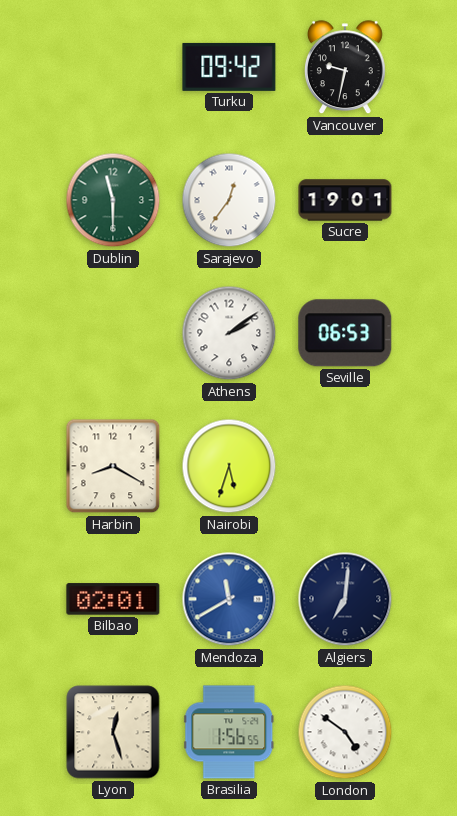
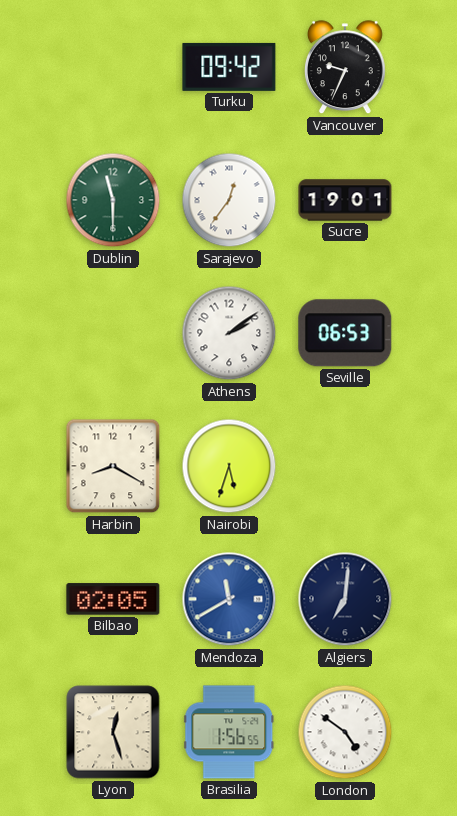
Vancouver: 9:32 -> 9:34
Bilbao: 02:01 -> 02:05
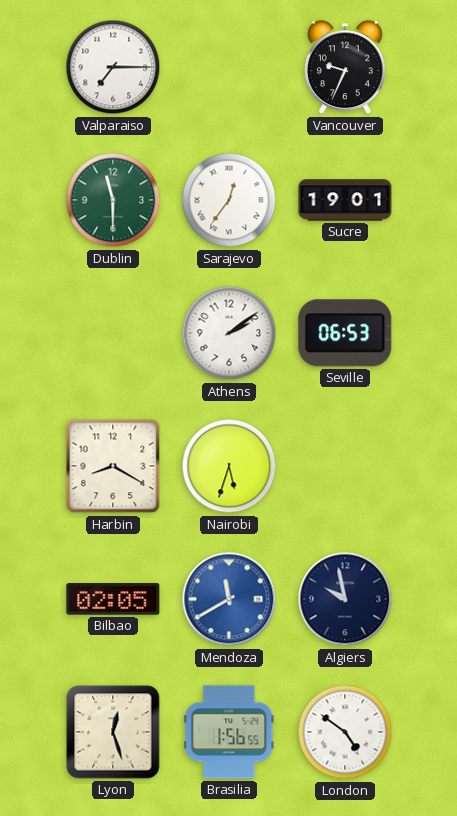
Valparaiso: none -> 7:15
Turku: 09:42 -> none
Algiers: 7:01 -> 9:58
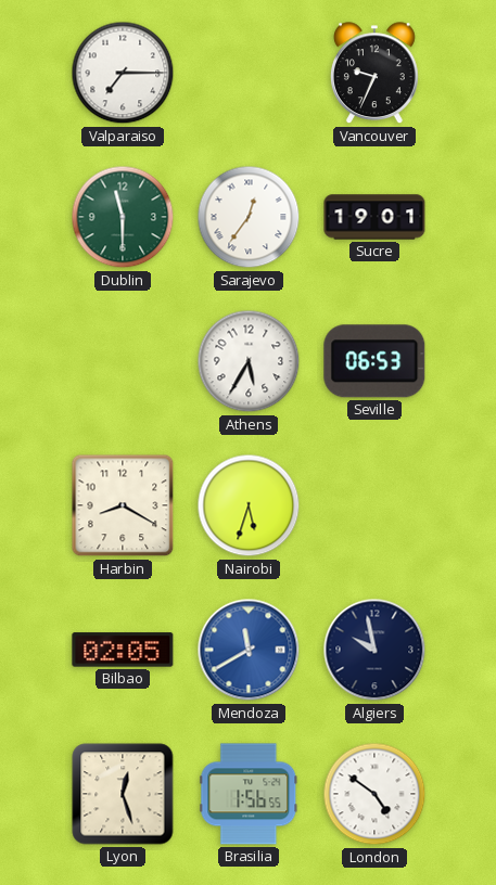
Athens: 2:09 -> 5:35
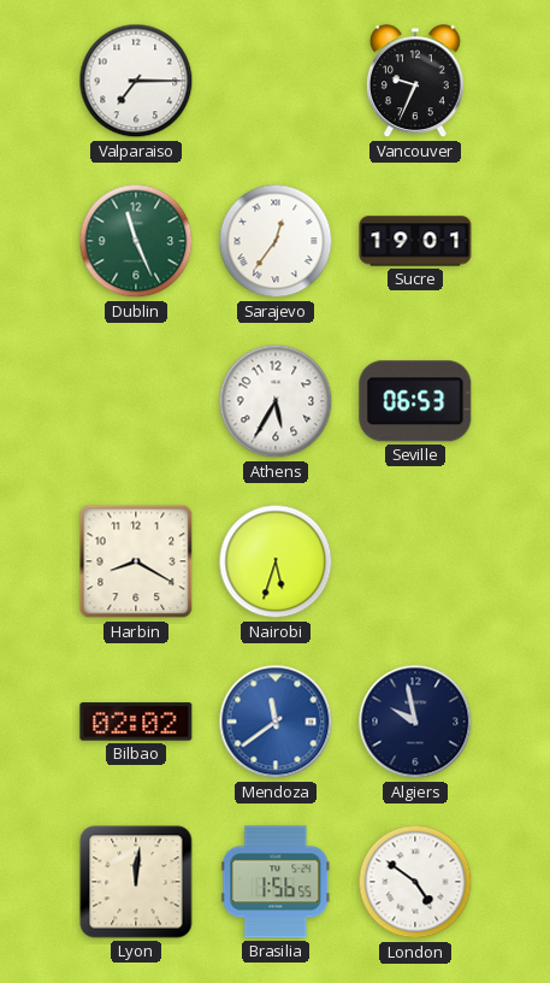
Dublin: 11:30 -> 11:26
Bilbao: 02:05 -> 02:02
Mendoza: 11:40 -> 11:39
Lyon: 12:27 -> 12:01
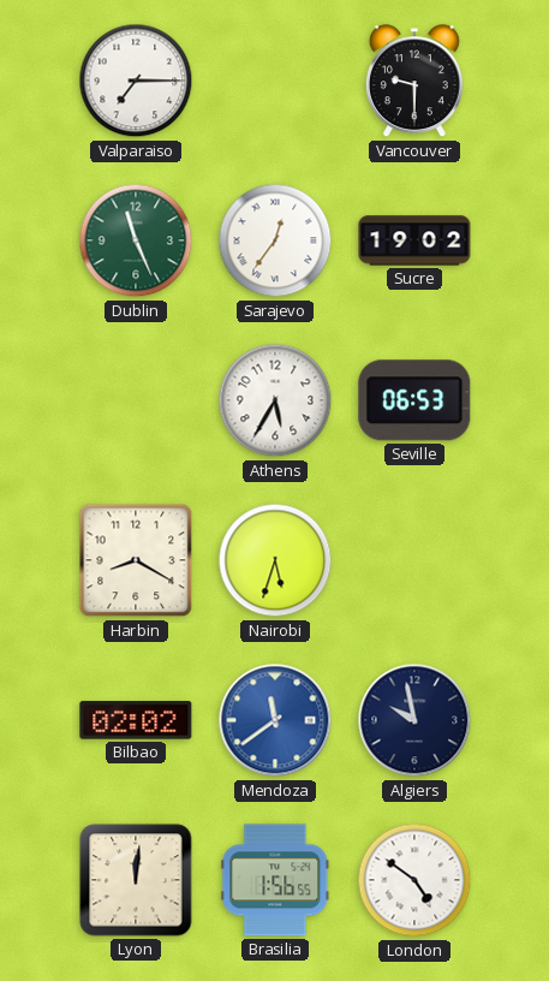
Vancouver: 9:34 -> 9:30
Sucre: 19:01 -> 19:02
